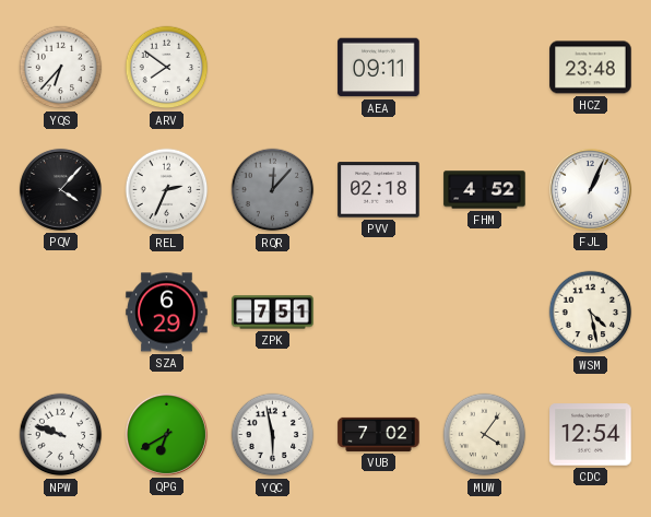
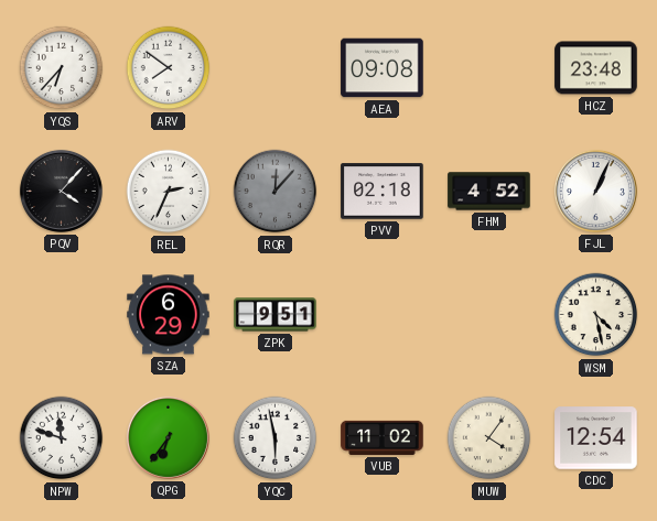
AEA: 09:11 -> 09:08
ZPK: 7:51 -> 9:51
NPW: 9:48 -> 11:48
QPG: 6:40 -> 6:36
VUB: 7:02 -> 11:02
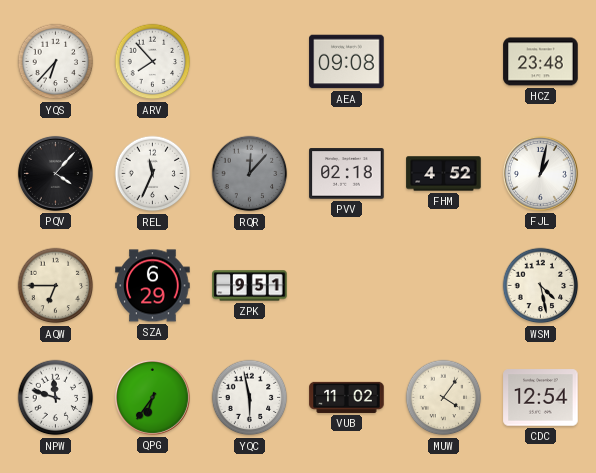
ARV: 7:51 -> 7:53
REL: 2:34 -> 11:34
FJL: 1:04 -> 1:02
AQW: none -> 6:45
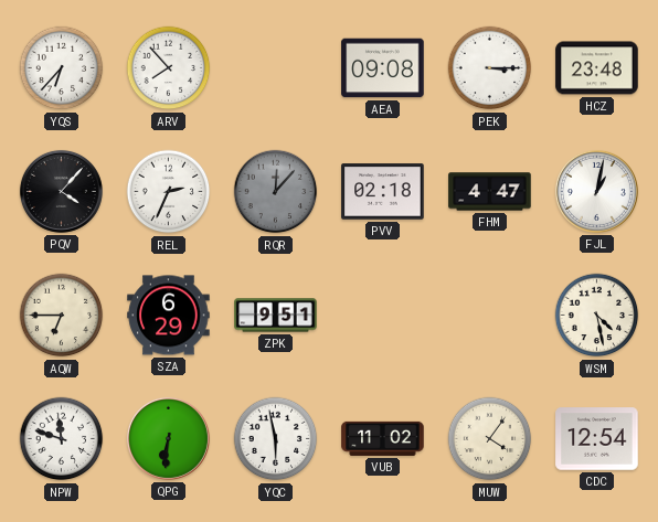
PEK: none -> 3:15
REL: 11:34 -> 2:34
FHM: 4:52 -> 4:47
QPG: 6:36 -> 6:31
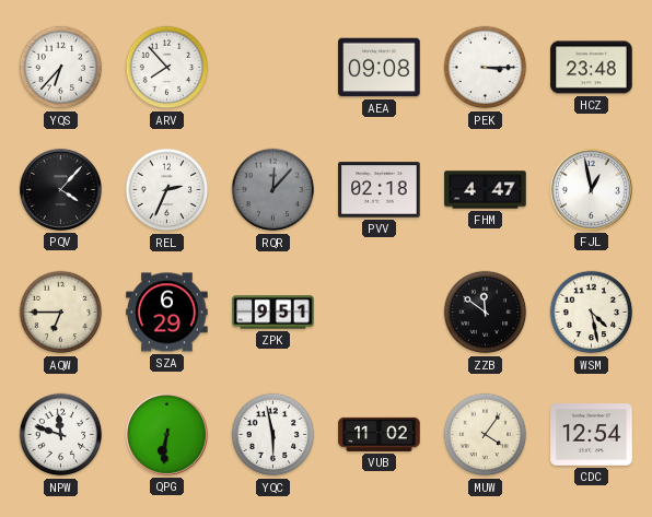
FJL: 1:02 -> 12:58
ZZB: none -> 11:51
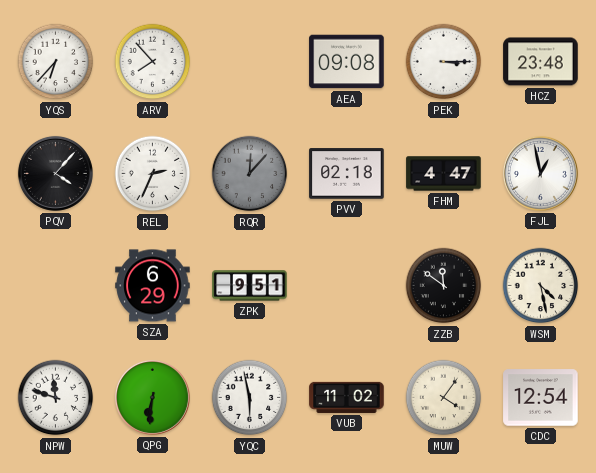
AQW: 6:45 -> none
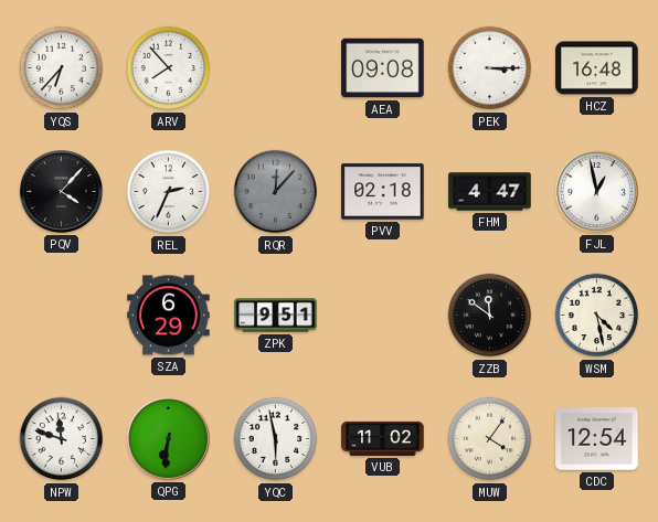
HCZ: 23:48 -> 16:48
